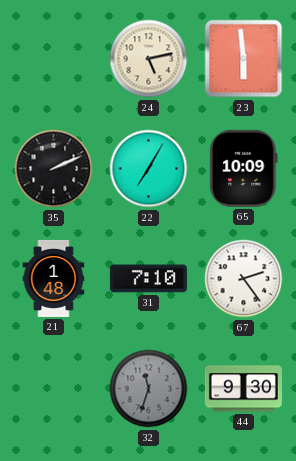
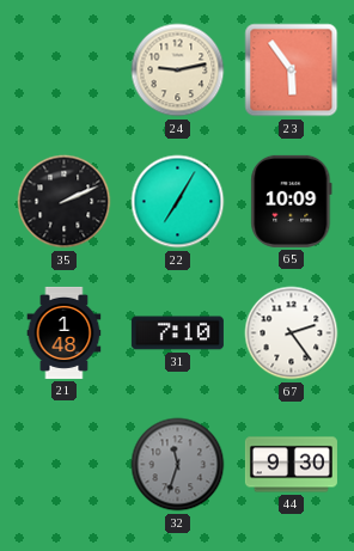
24: 5:13 -> 9:13
23: 5:59 -> 5:54
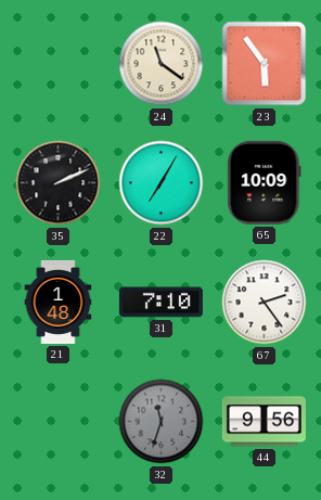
24: 9:13 -> 11:21
44: 9:30 -> 9:56
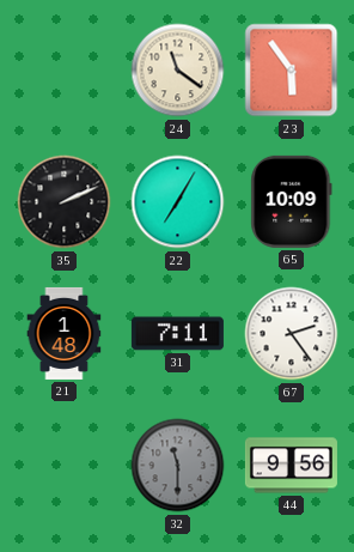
31: 7:10 -> 7:11
32: 11:33 -> 11:30
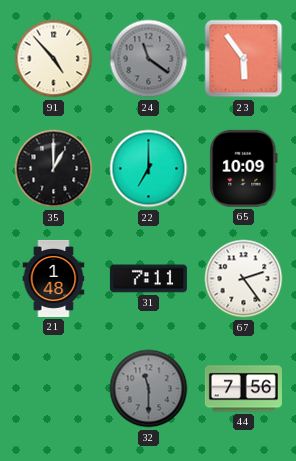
91: none -> 4:53
24 dial: cream -> grey
35: 2:11 -> 1:00
22: 7:05 -> 7:00
44: 9:56 -> 7:56
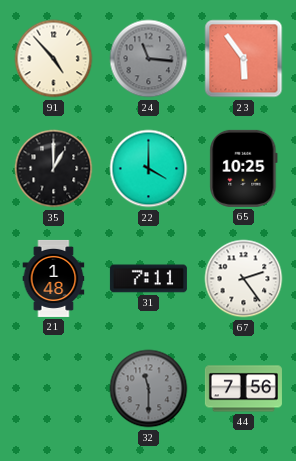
24: 11:21 -> 11:16
22: 7:00 -> 4:00
65: 10:09 -> 10:25
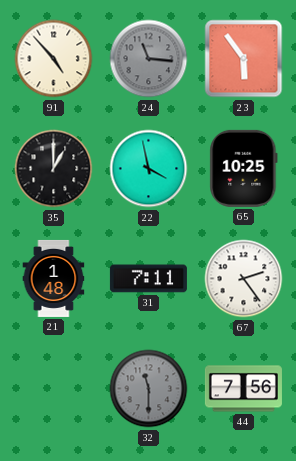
22: 4:00 -> 3:58
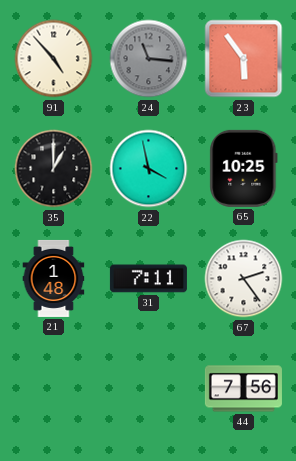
32: 11:30 -> none
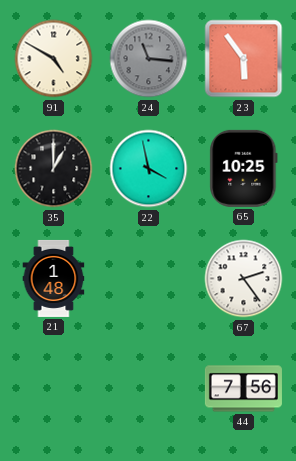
91: 4:53 -> 4:50
31: 7:11 -> none
